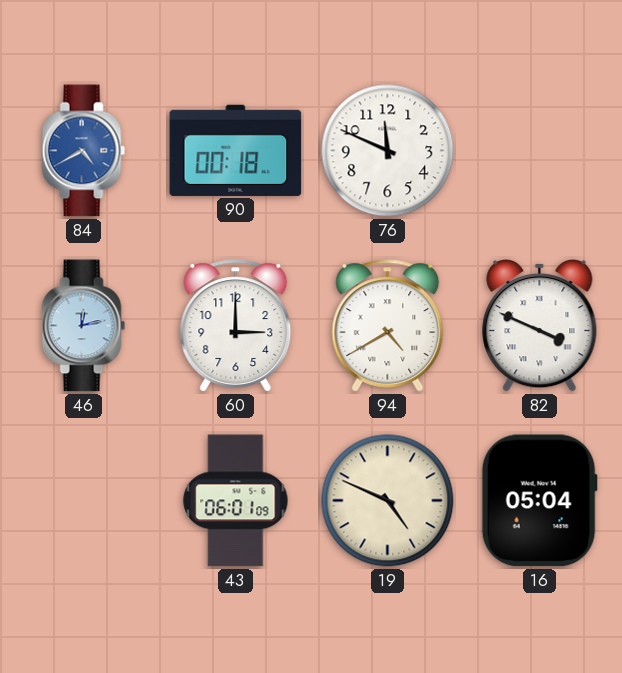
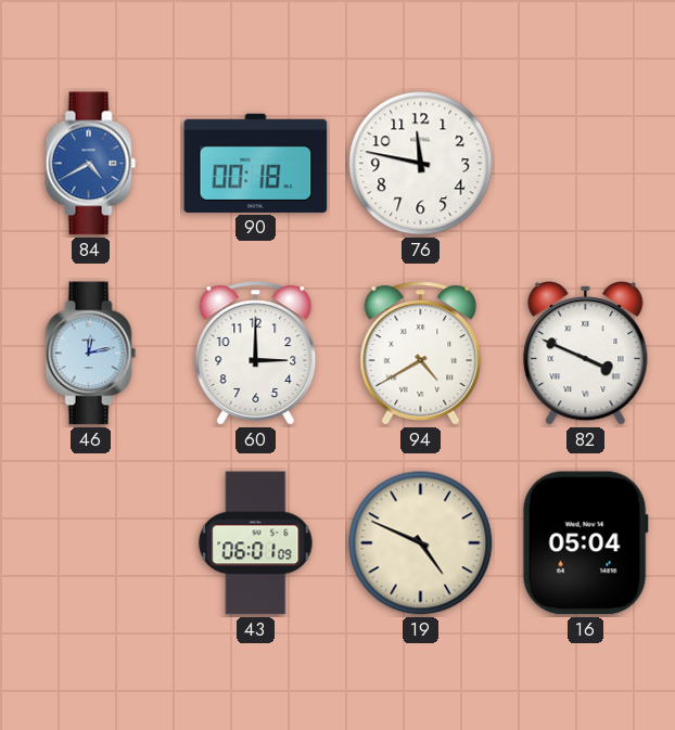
76: 11:49 -> 11:47
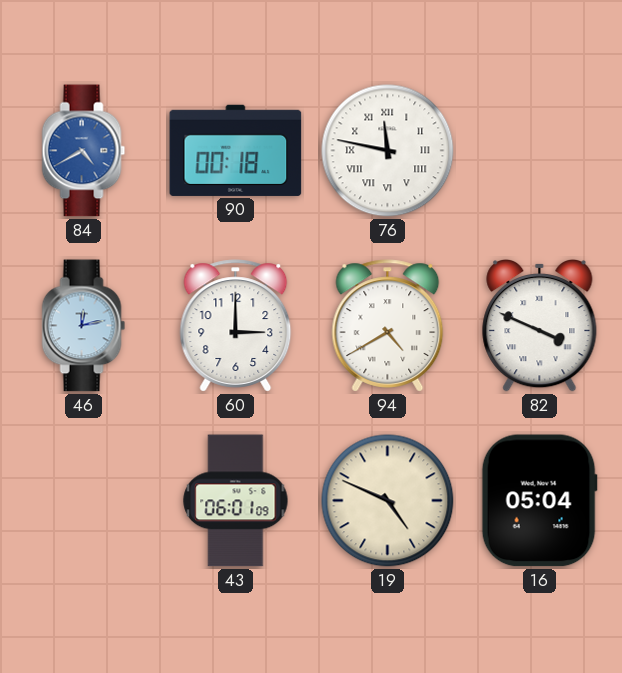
76 numerals: Arabic -> Roman
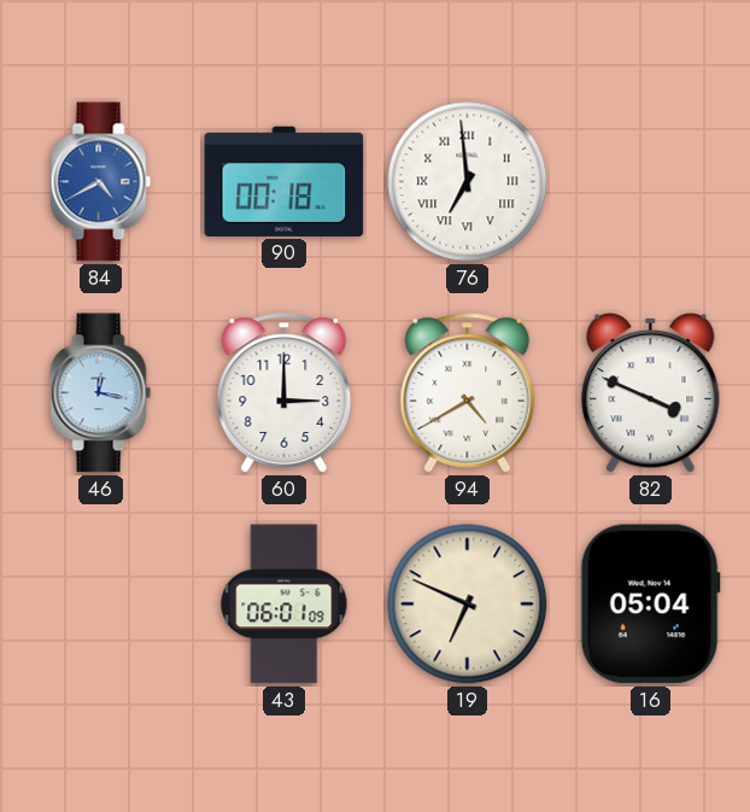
76: 11:47 -> 6:59
46: 12:13 -> 12:17
19: 4:49 -> 6:49
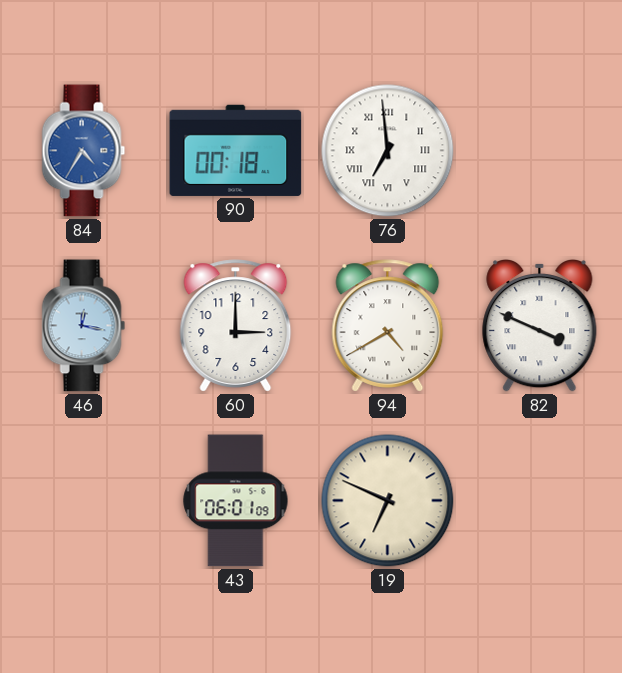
84: 4:40 -> 4:35
16: 05:04 -> none
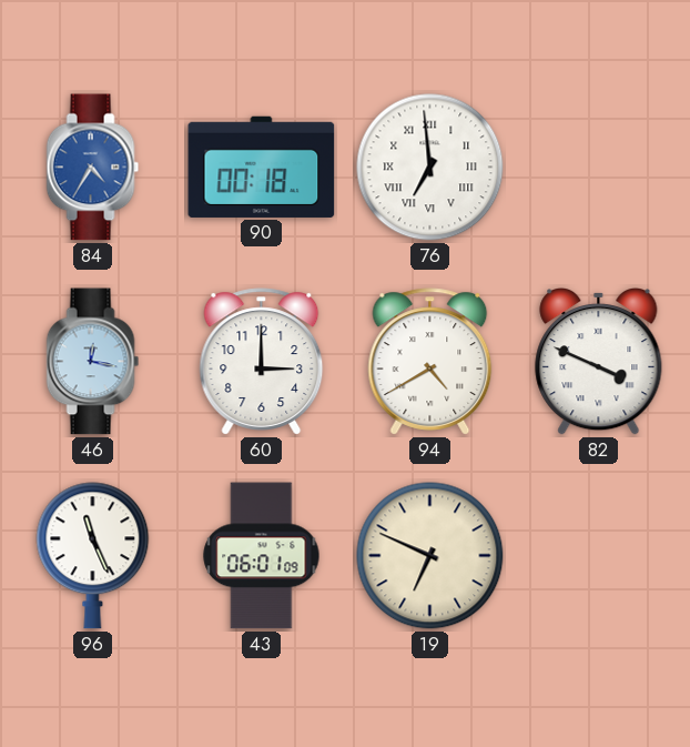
96: none -> 11:26
